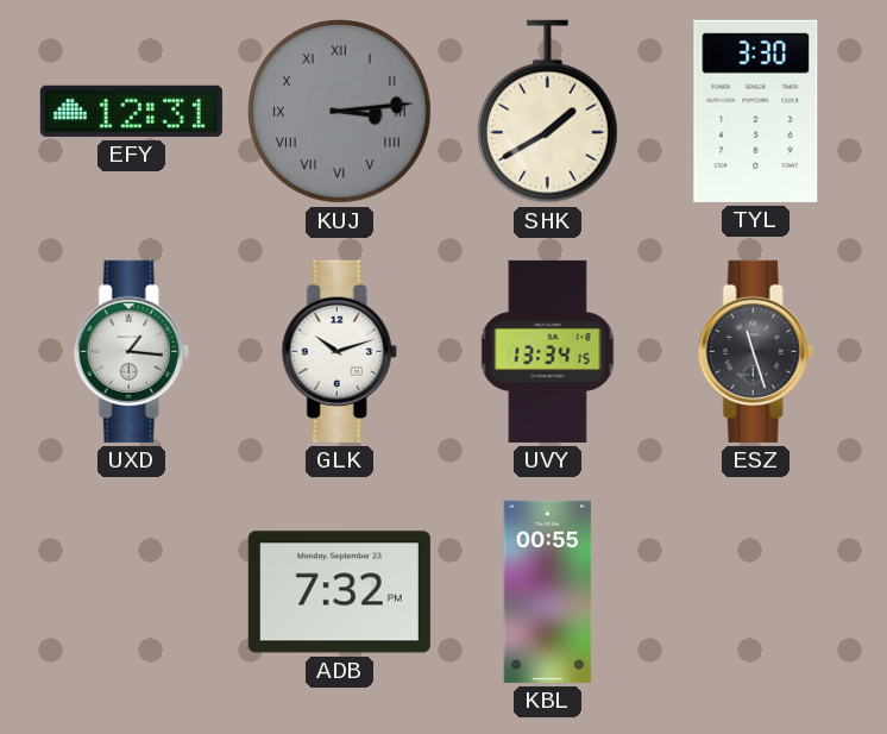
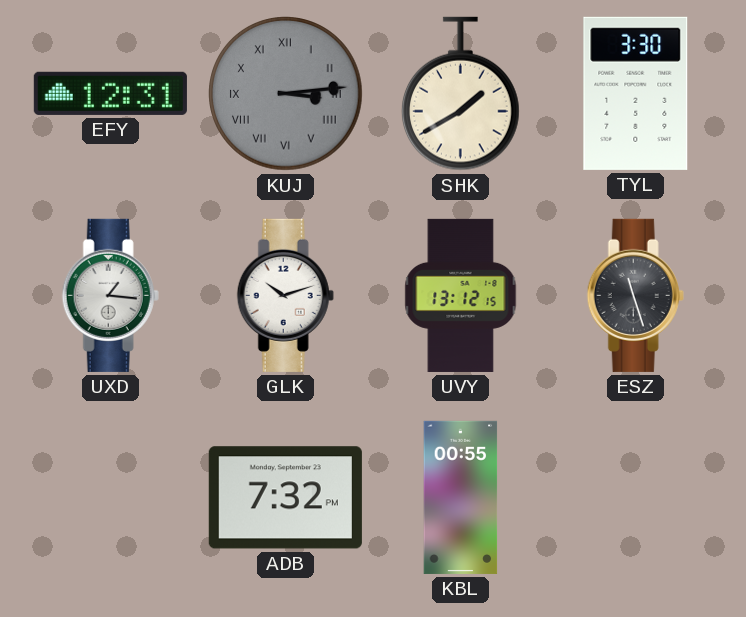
UVY: 13:34 -> 13:12
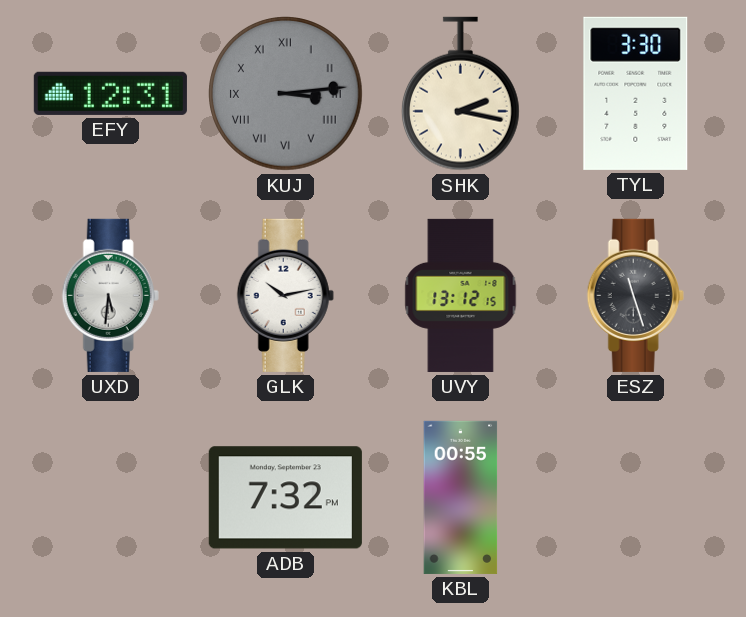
SHK: 1:40 -> 2:17
UXD: 1:16 -> 5:31
GLK: 10:12 -> 10:13
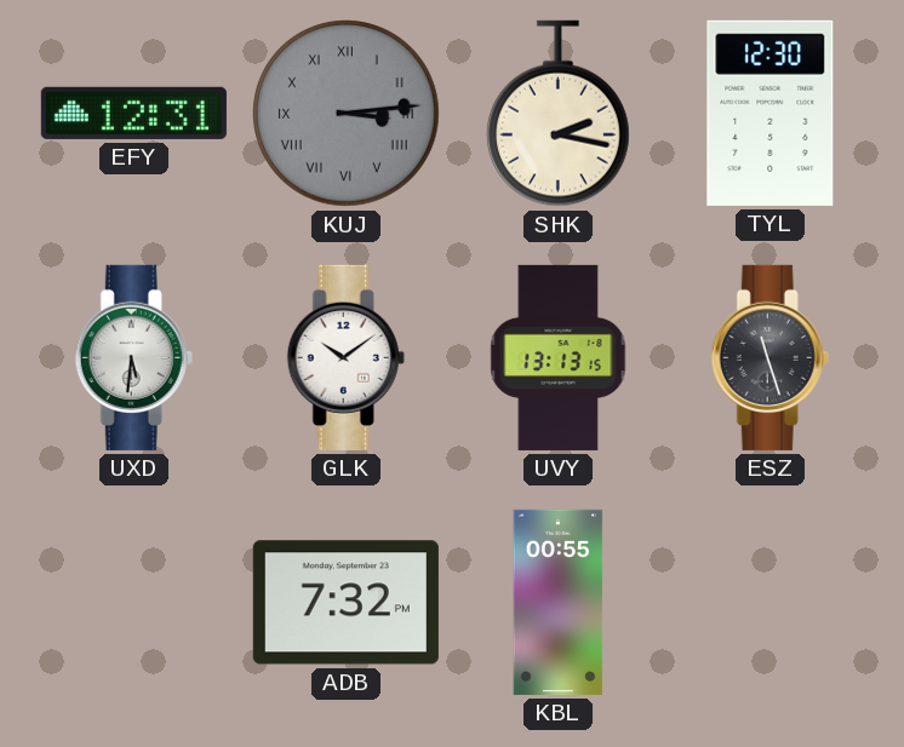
TYL: 3:30 -> 12:30
GLK: 10:13 -> 10:09
UVY: 13:12 -> 13:13
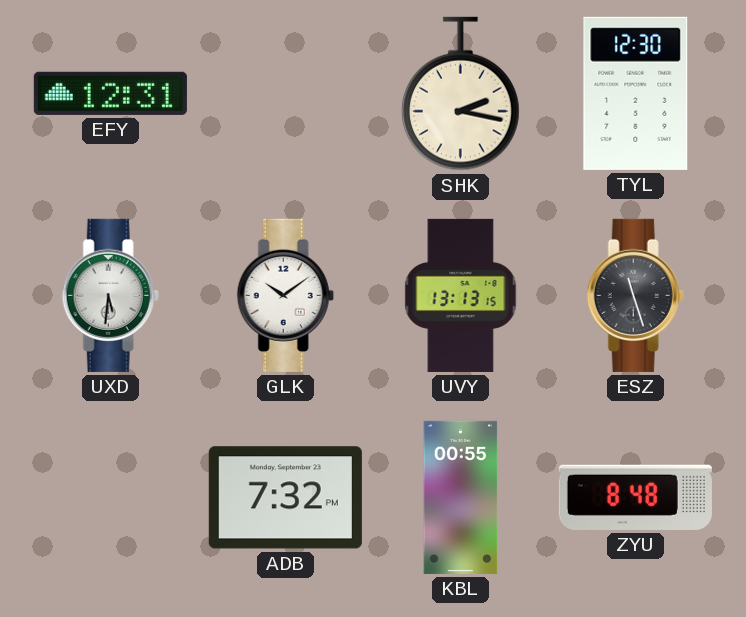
KUJ: 3:14 -> none
ZYU: none -> 8:48
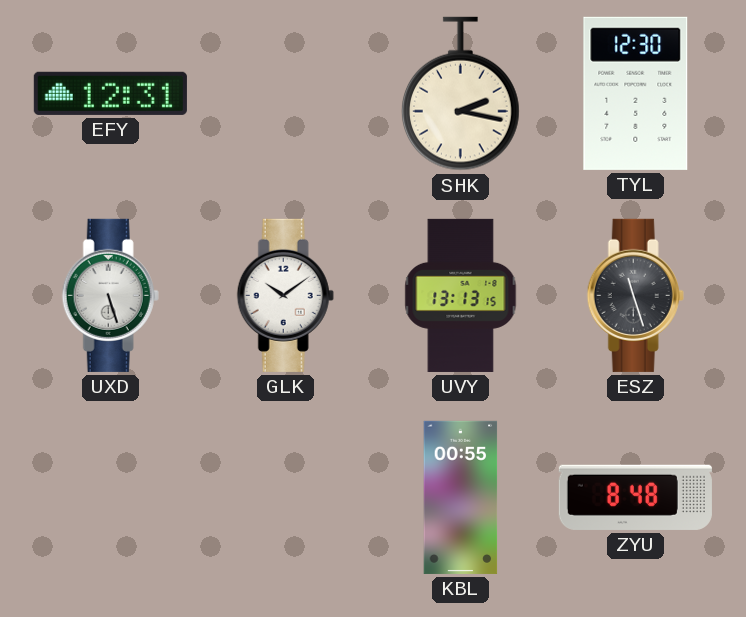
UXD: 5:31 -> 5:27
ADB: 7:32 -> none
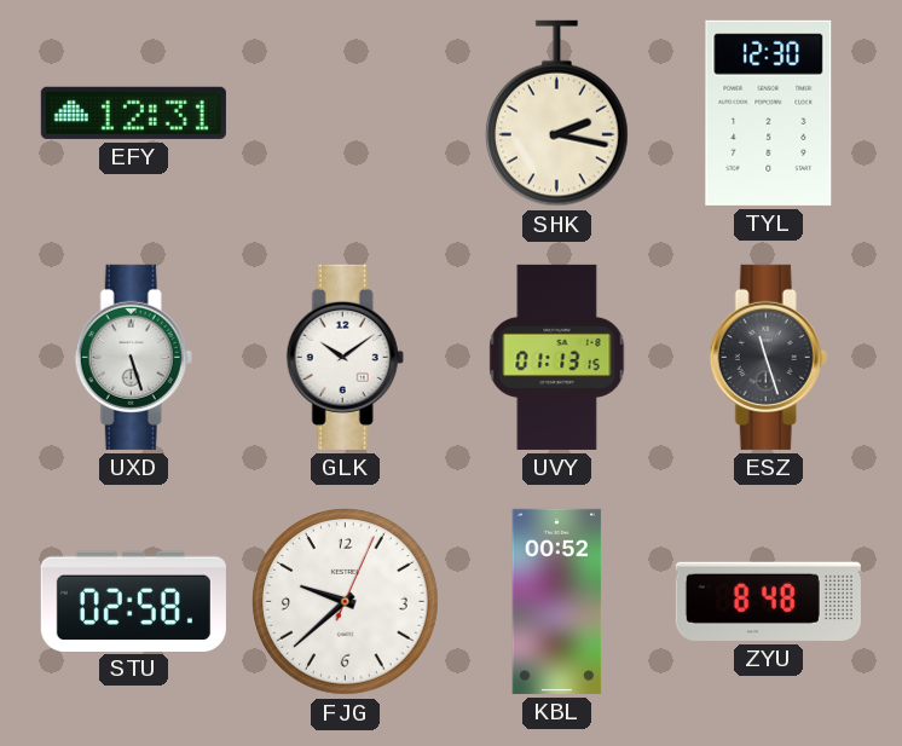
UVY: 13:13 -> 01:13
STU: none -> 02:58
FJG: none -> 9:38
KBL: 00:55 -> 00:52
